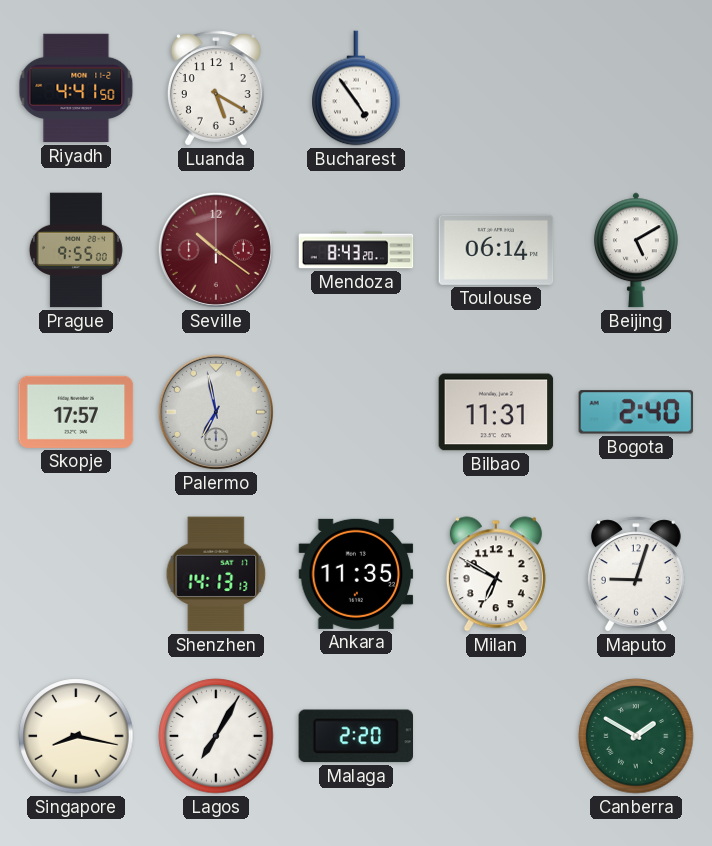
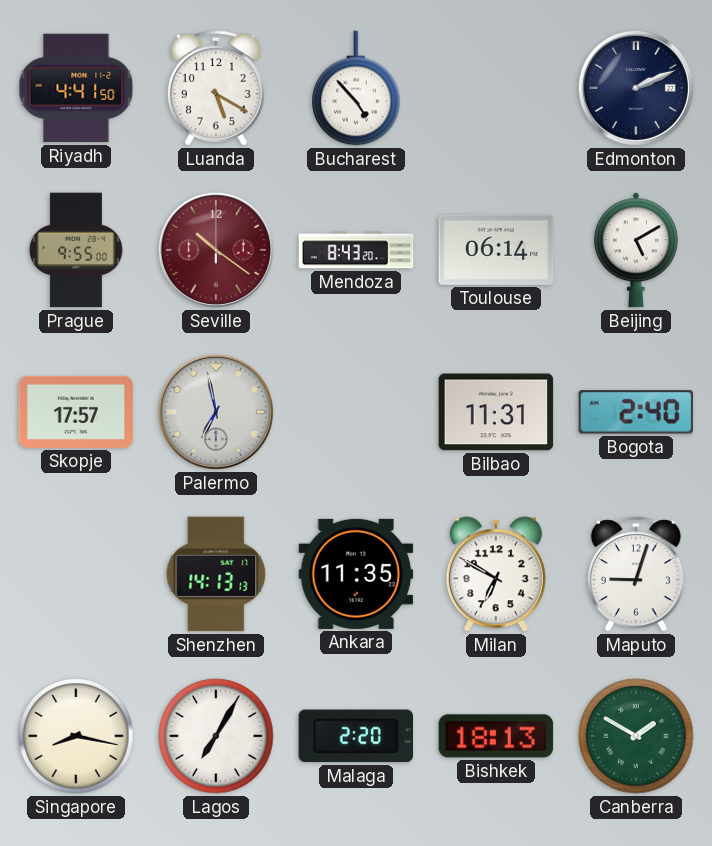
Bucharest: 4:54 -> 4:53
Edmonton: none -> 2:11
Bishkek: none -> 18:13
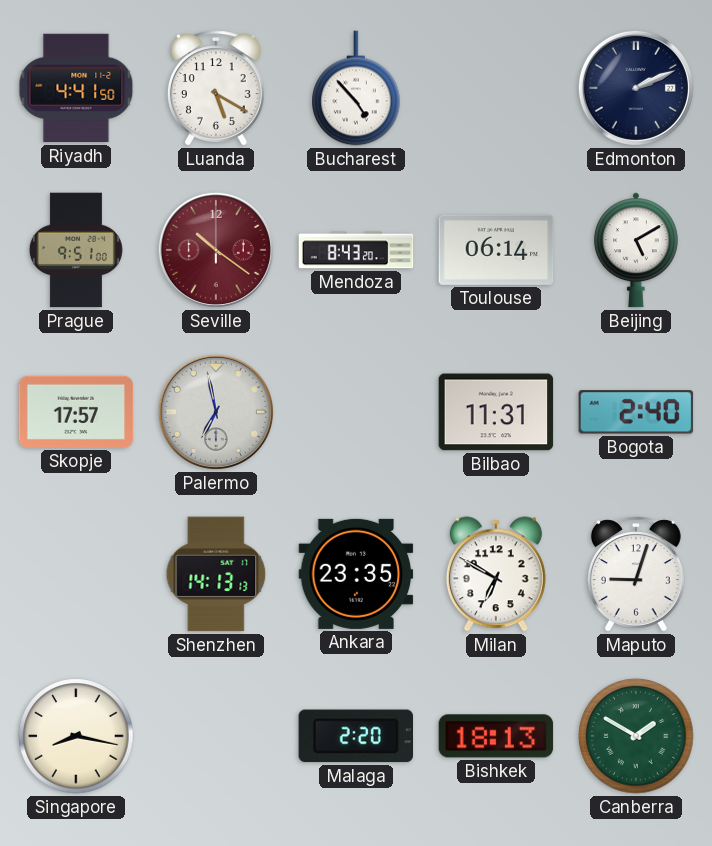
Prague: 9:55 -> 9:51
Ankara: 11:35 -> 23:35
Lagos: 7:05 -> none
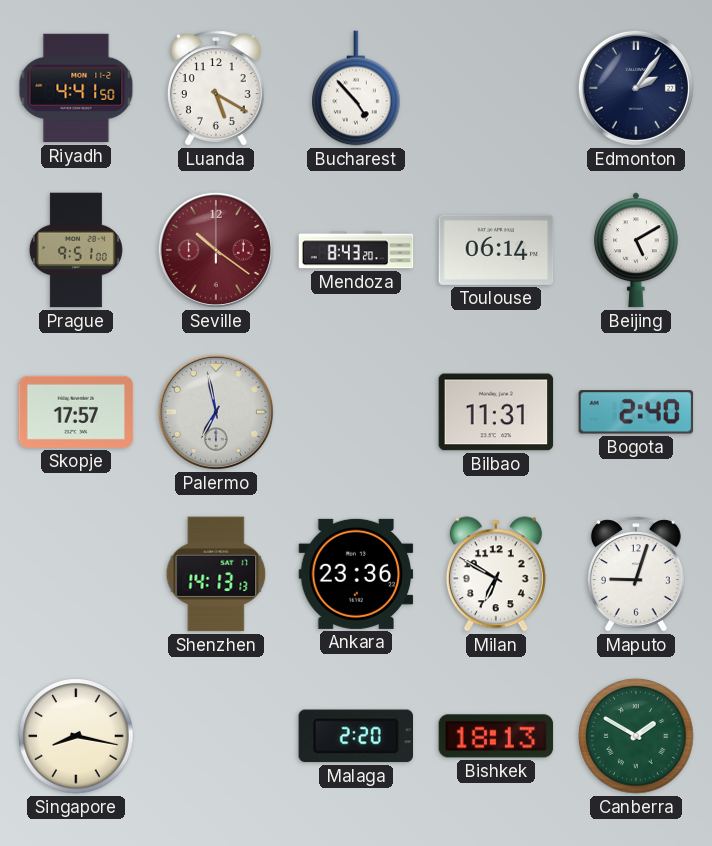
Edmonton: 2:11 -> 2:06
Ankara: 23:35 -> 23:36
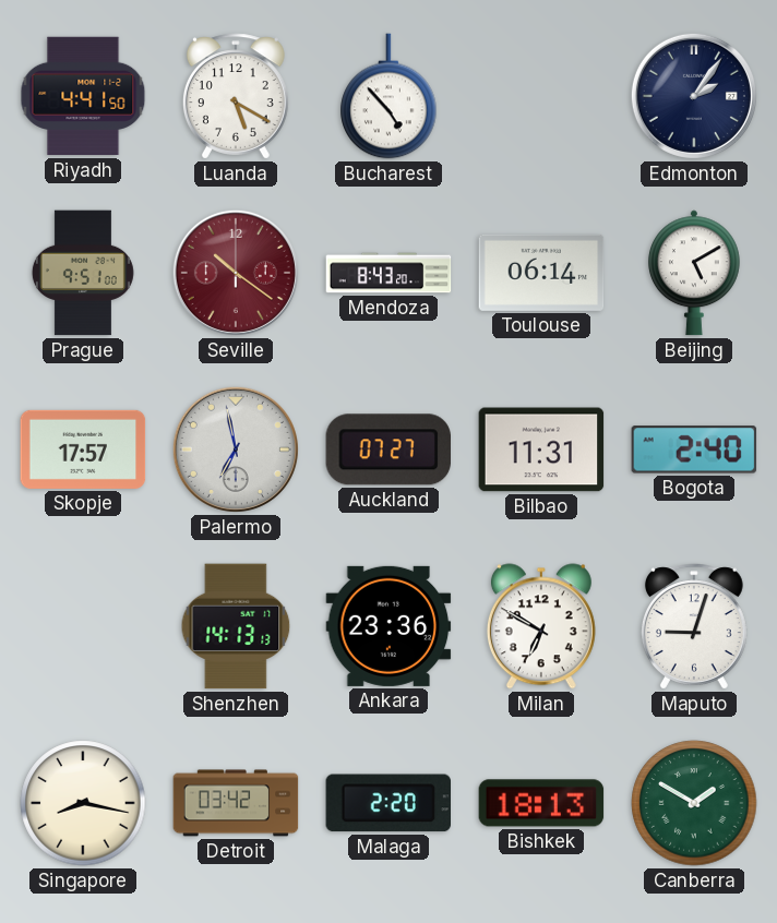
Auckland: none -> 07:27
Detroit: none -> 03:42
